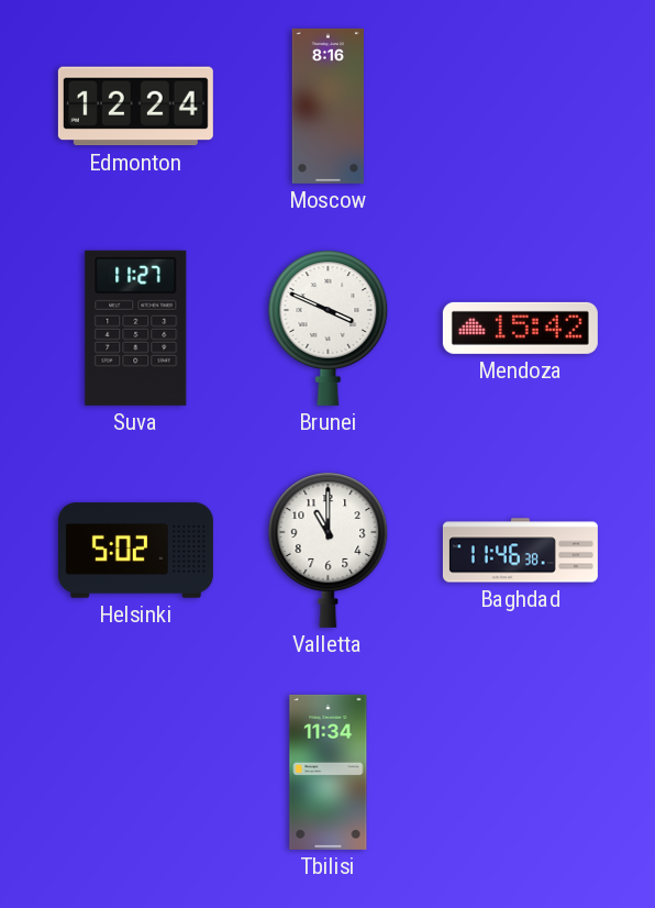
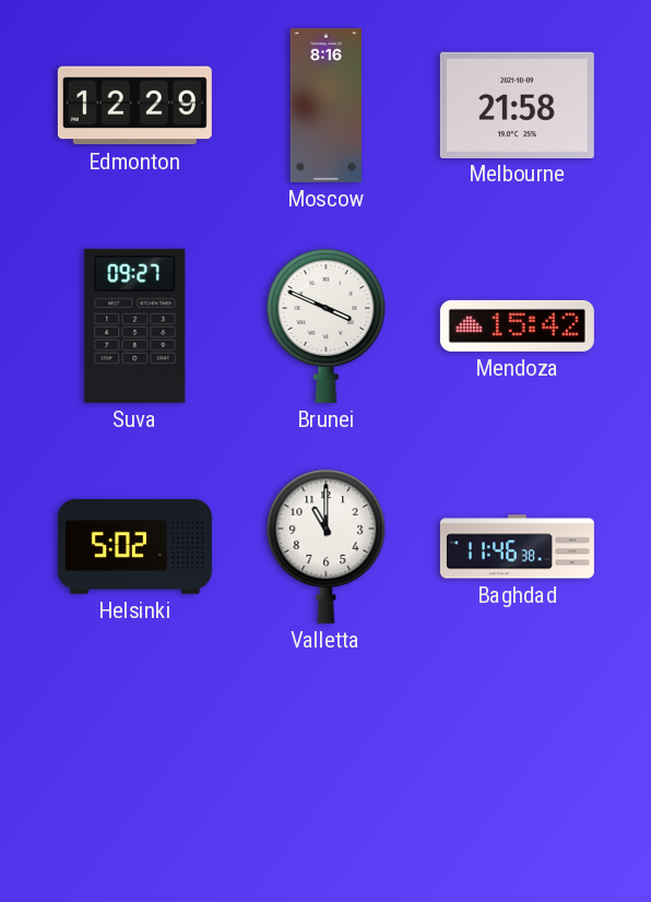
Edmonton: 12:24 -> 12:29
Melbourne: none -> 21:58
Suva: 11:27 -> 09:27
Tbilisi: 11:34 -> none
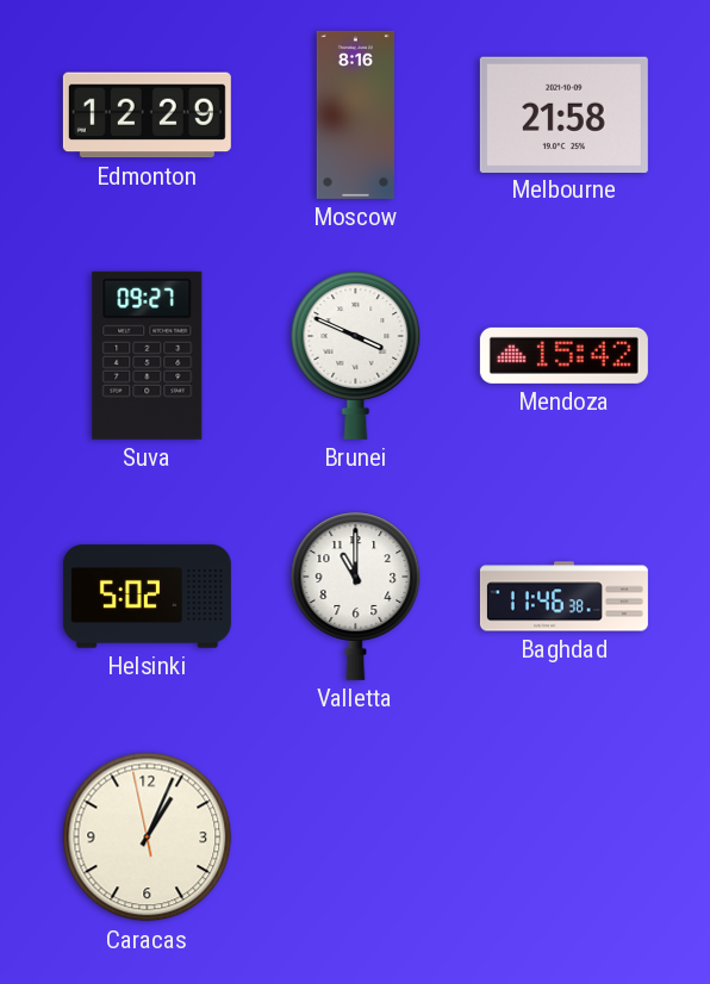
Caracas: none -> 1:03
